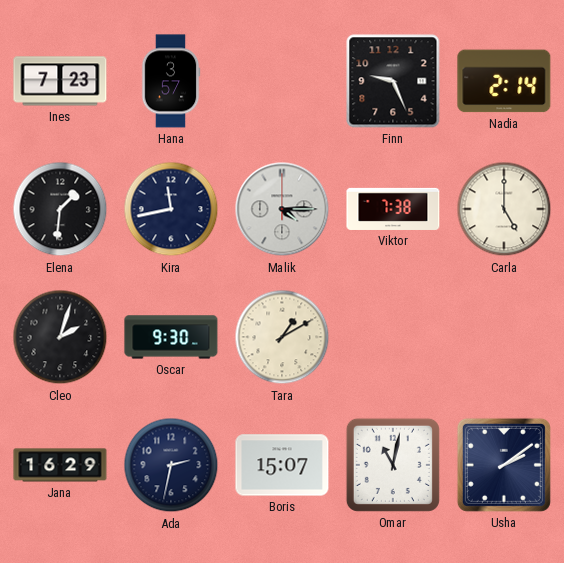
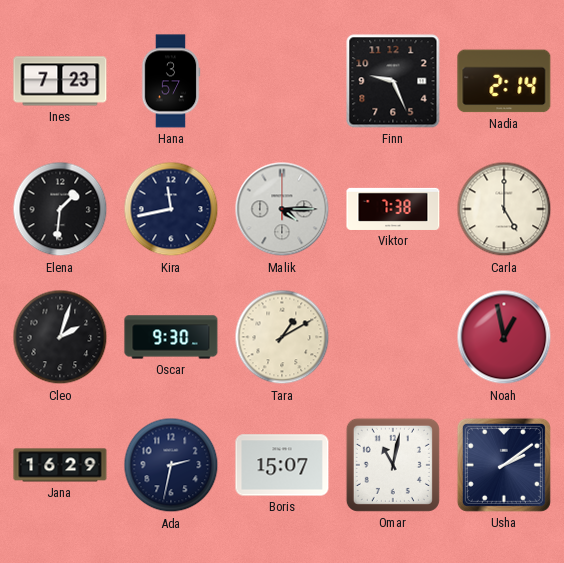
Noah: none -> 12:58
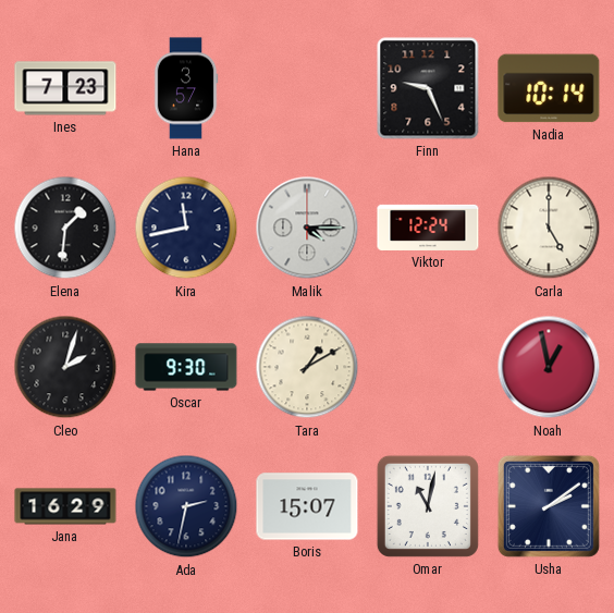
Nadia: 2:14 -> 10:14
Viktor: 7:38 -> 12:24
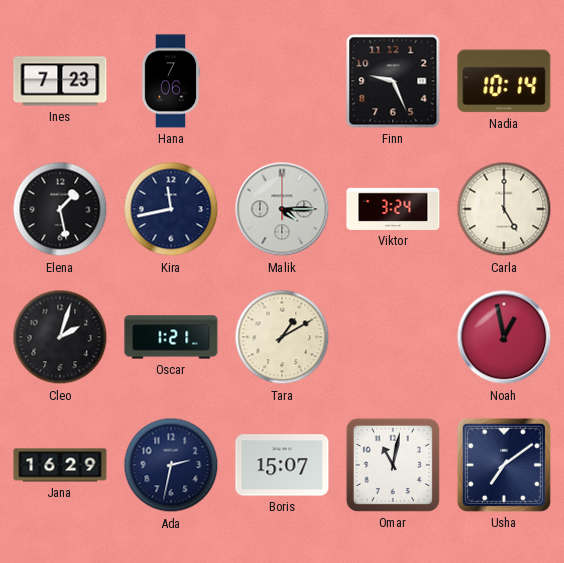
Hana: 3:57 -> 7:06
Elena: 1:31 -> 1:28
Viktor: 12:24 -> 3:24
Oscar: 9:30 -> 1:21
Usha: 2:09 -> 7:09
